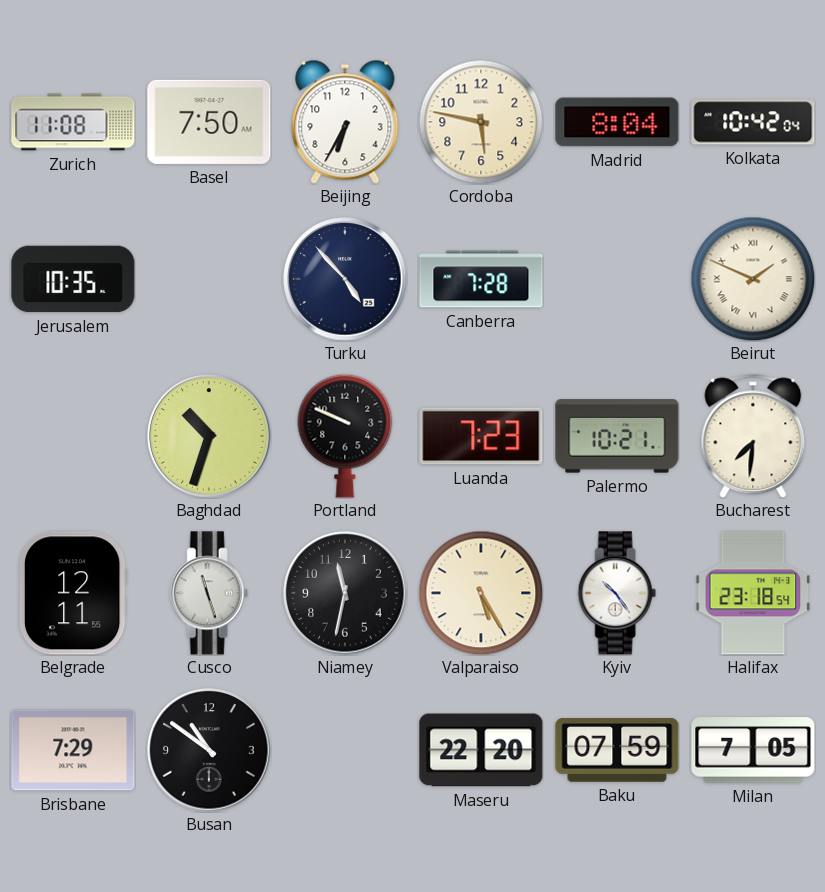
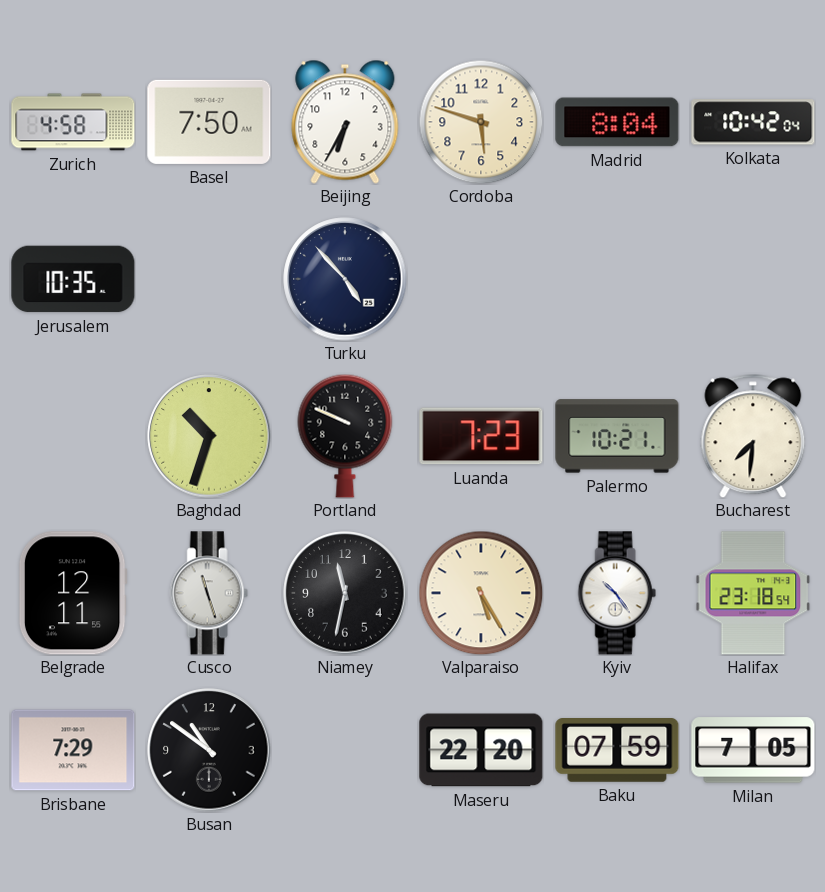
Zurich: 11:08 -> 4:58
Cordoba: 5:47 -> 5:48
Canberra: 7:28 -> none
Beirut: 1:49 -> none
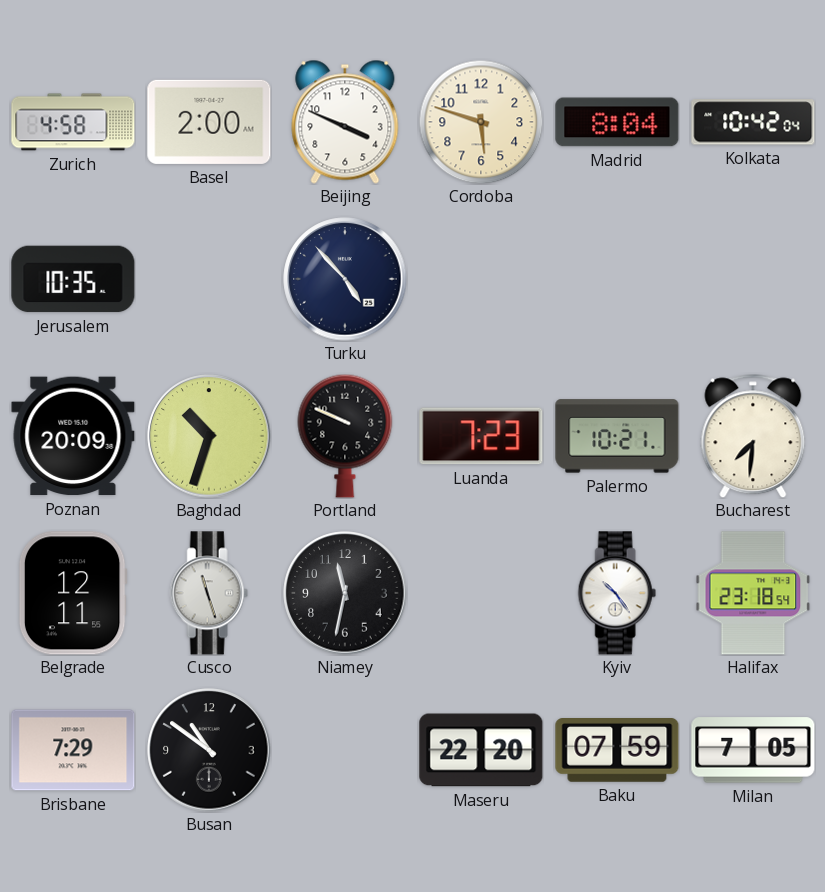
Basel: 7:50 -> 2:00
Beijing: 6:35 -> 3:49
Poznan: none -> 20:09
Valparaiso: 5:25 -> none
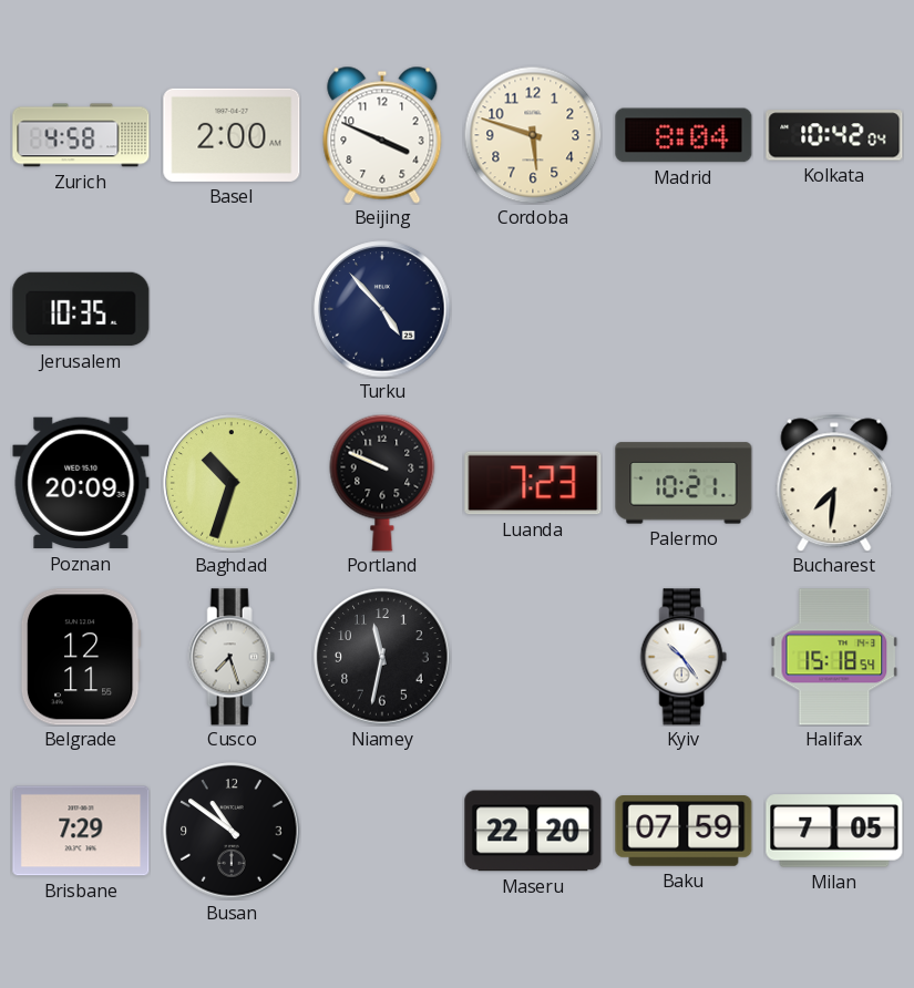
Cusco: 11:27 -> 7:27
Halifax: 23:18 -> 15:18
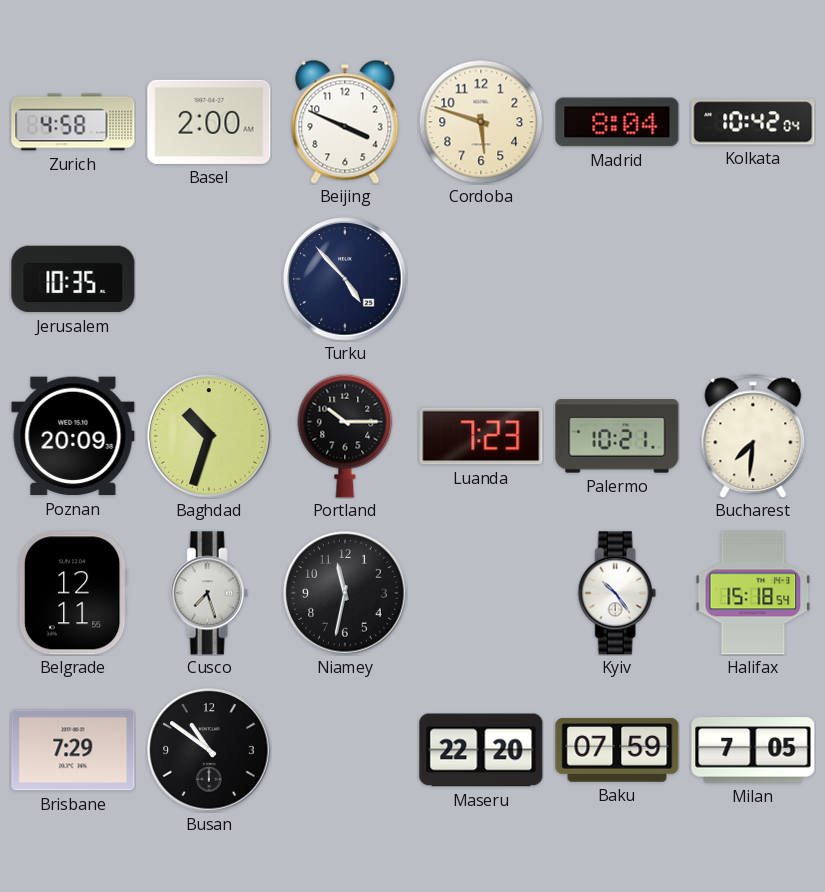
Portland: 9:49 -> 10:15
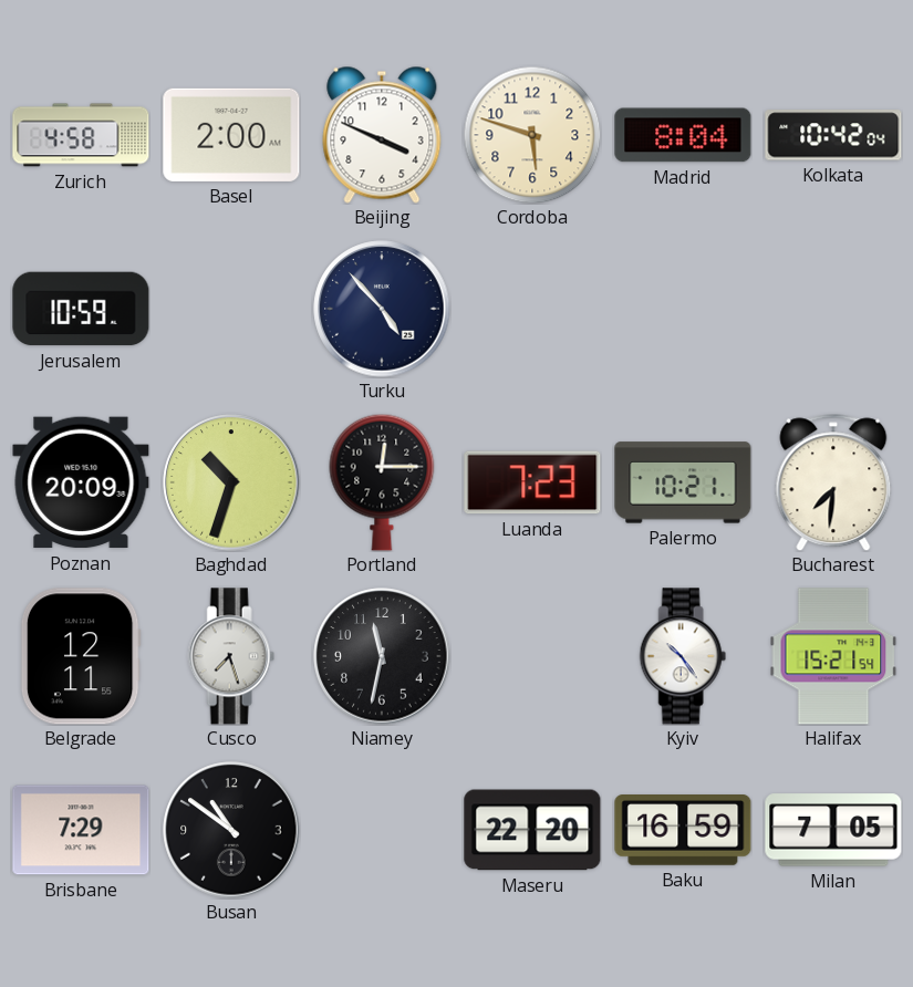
Jerusalem: 10:35 -> 10:59
Portland: 10:15 -> 12:15
Halifax: 15:18 -> 15:21
Baku: 07:59 -> 16:59
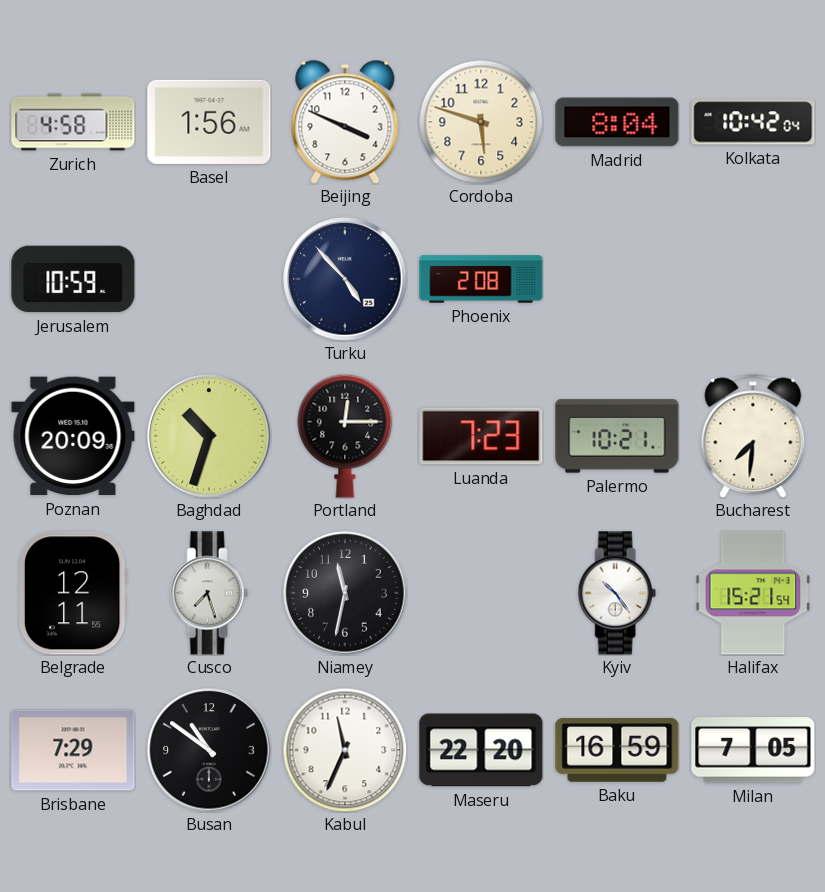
Basel: 2:00 -> 1:56
Phoenix: none -> 2:08
Kabul: none -> 11:34
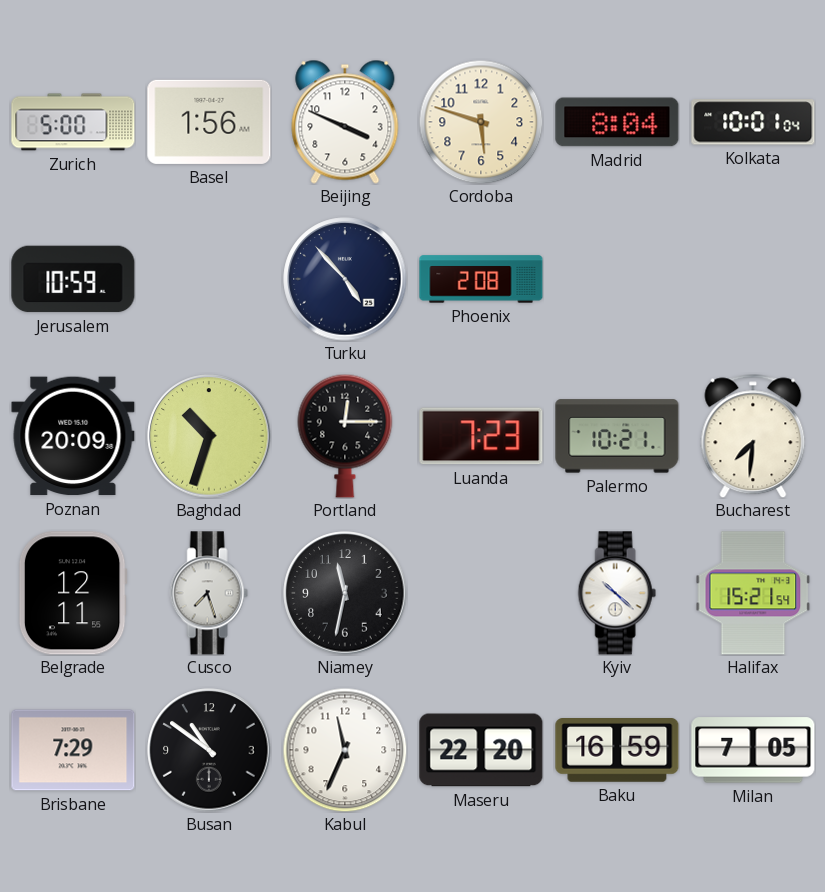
Zurich: 4:58 -> 5:00
Kolkata: 10:42 -> 10:01
Kyiv: 10:24 -> 10:22
